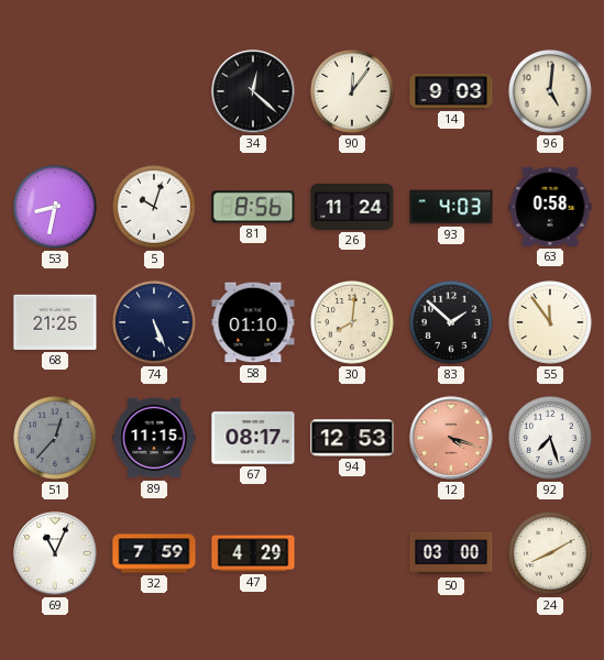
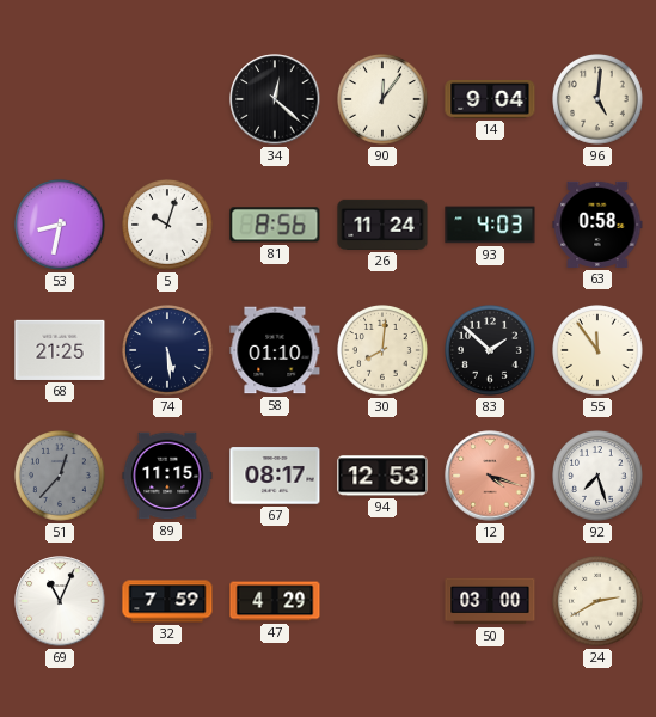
14: 9:03 -> 9:04
74: 5:26 -> 5:29
24: 8:10 -> 2:40
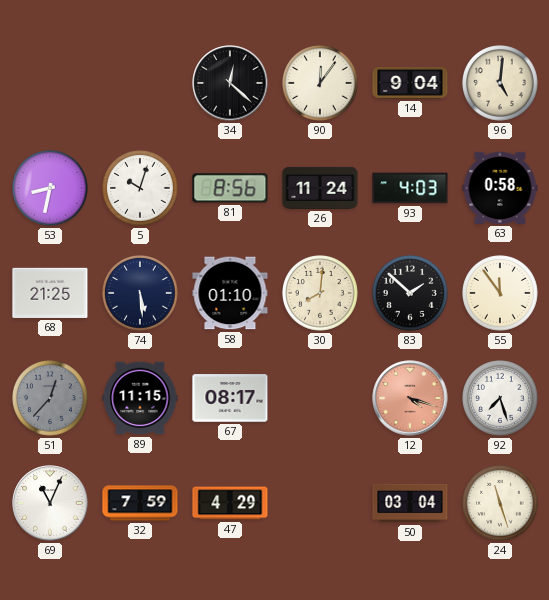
94: 12:53 -> none
50: 03:00 -> 03:04
24: 2:40 -> 11:27
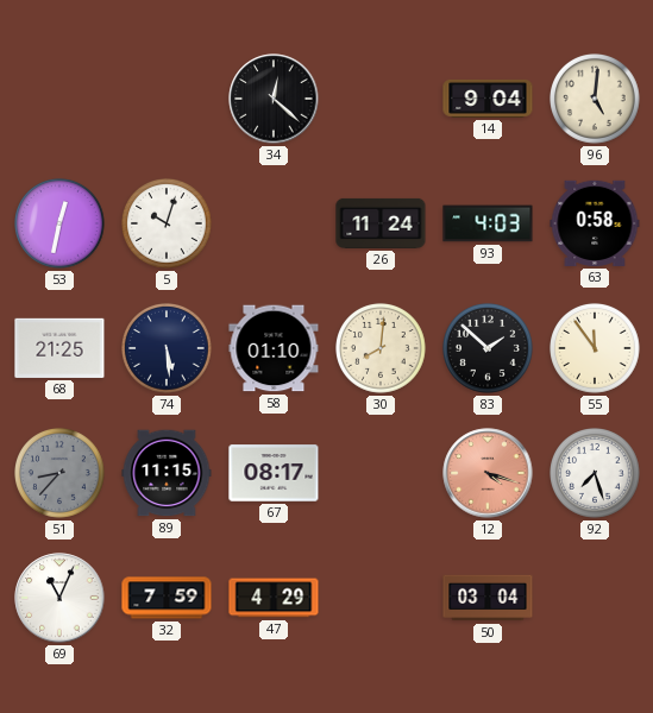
90: 12:06 -> none
53: 8:32 -> 12:32
81: 8:56 -> none
51: 12:37 -> 8:37
24: 11:27 -> none
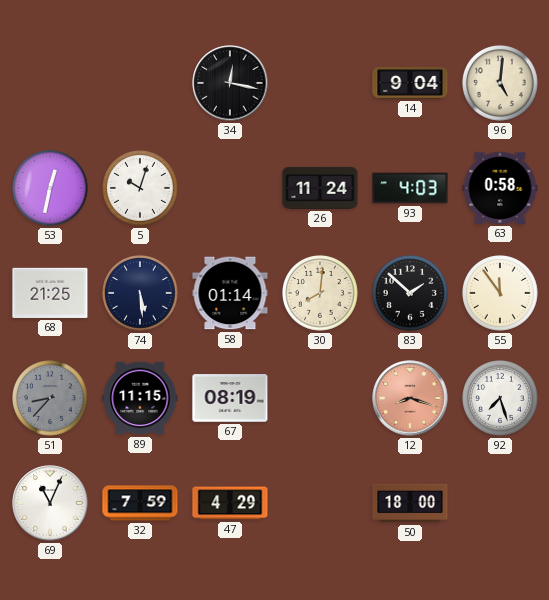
34: 12:22 -> 12:17
58: 01:10 -> 01:14
67: 08:17 -> 08:19
12: 4:18 -> 8:18
50: 03:04 -> 18:00
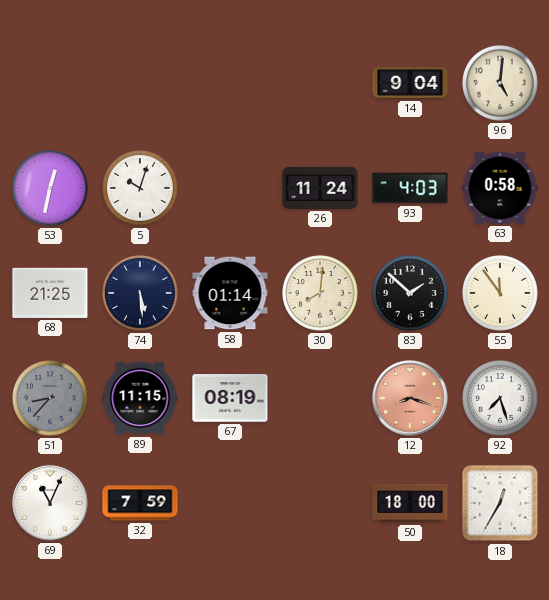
34: 12:17 -> none
47: 4:29 -> none
18: none -> 12:35
